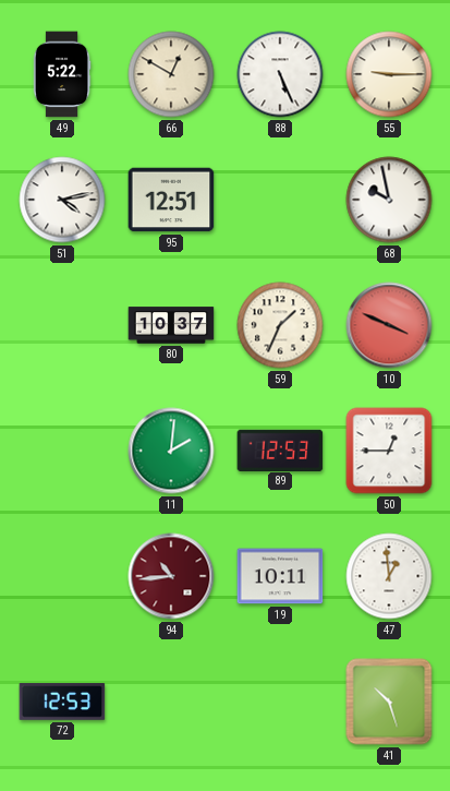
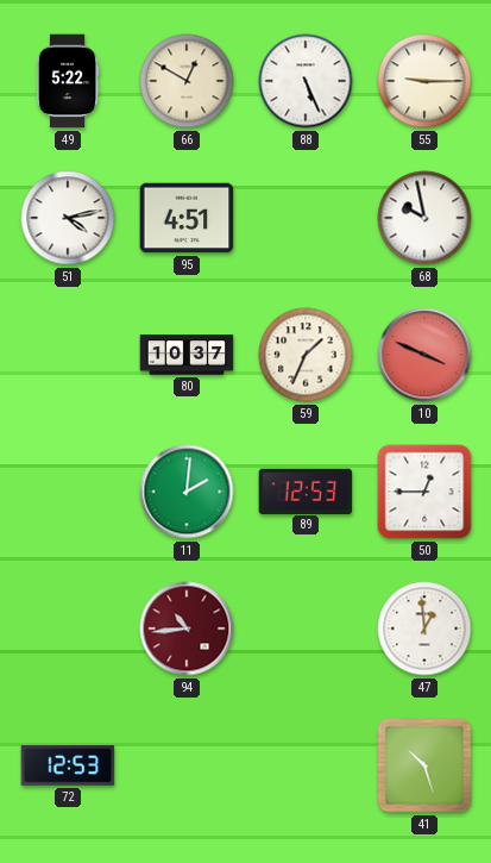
95: 12:51 -> 4:51
19: 10:11 -> none
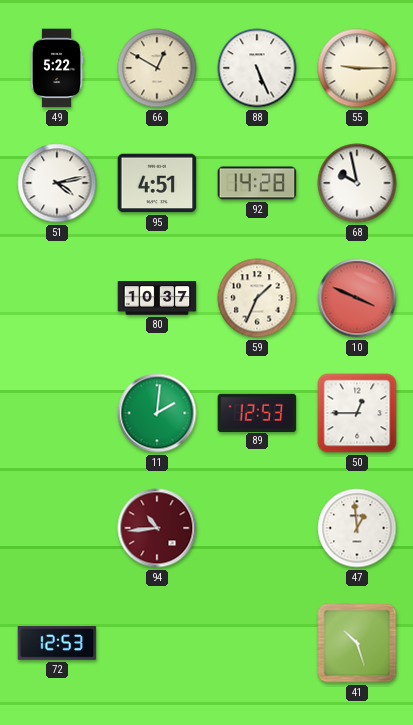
92: none -> 14:28
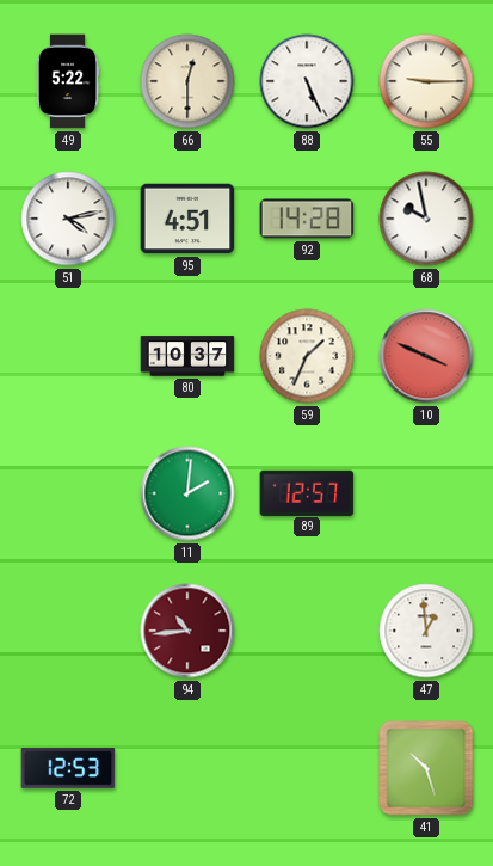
66: 12:50 -> 12:30
89: 12:53 -> 12:57
50: 12:45 -> none
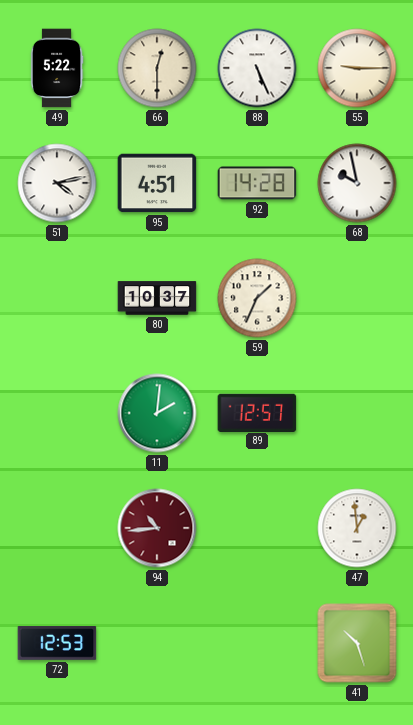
10: 3:49 -> none
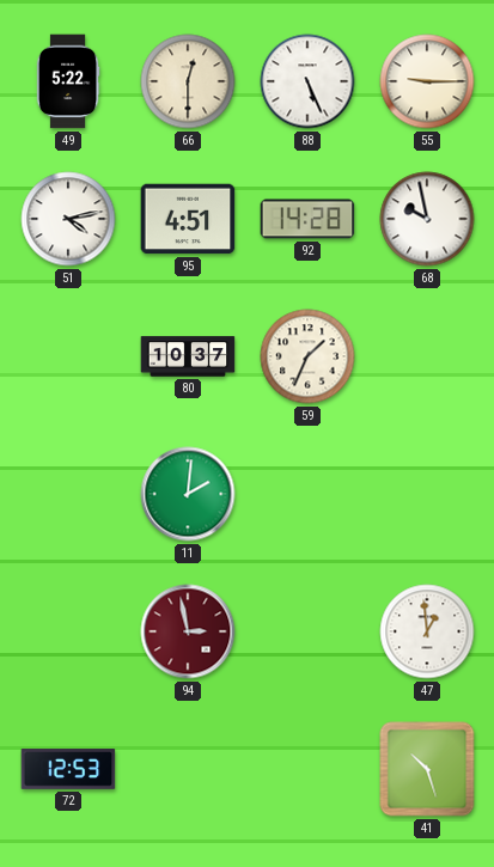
89: 12:57 -> none
94: 10:44 -> 2:58
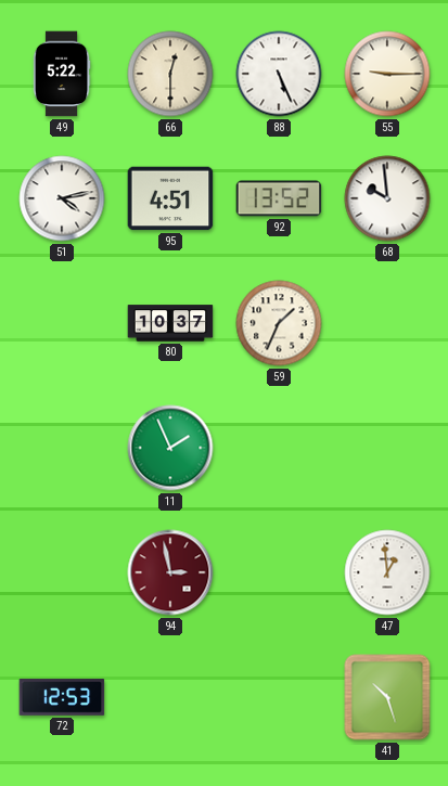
92: 14:28 -> 13:52
68: 9:58 -> 9:59
11: 2:01 -> 1:56
